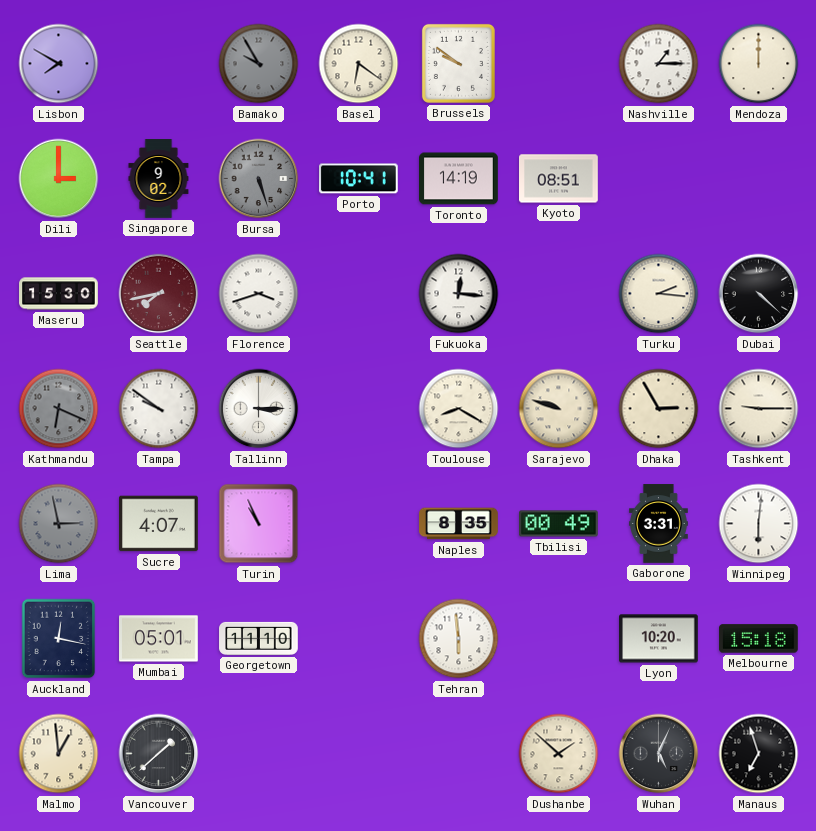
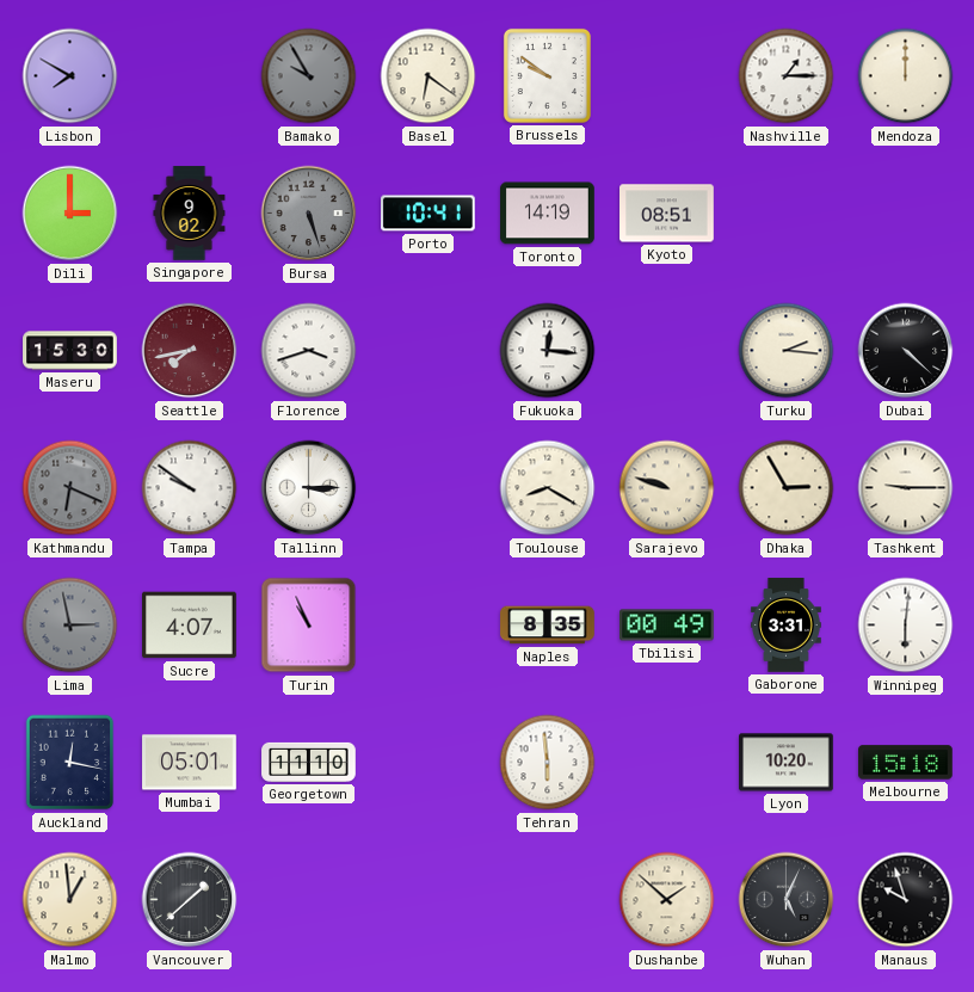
Manaus: 6:57 -> 9:57
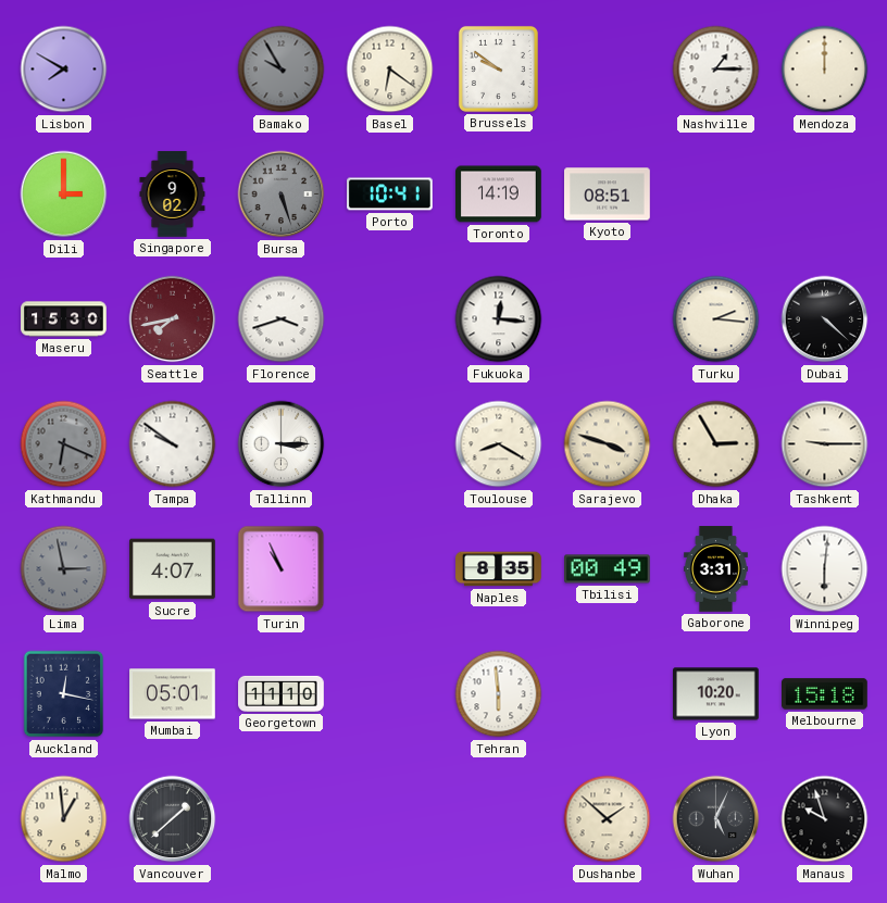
Sarajevo: 9:48 -> 3:48
